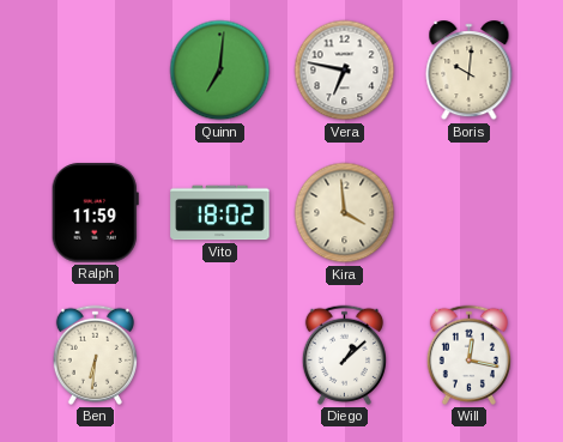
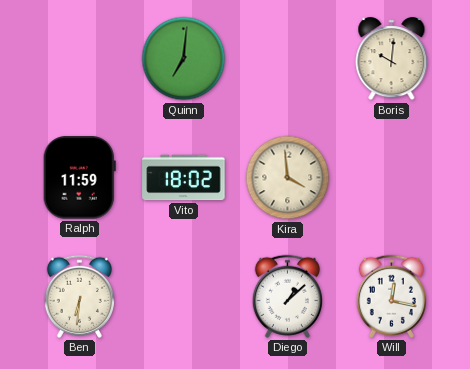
Vera: 6:47 -> none
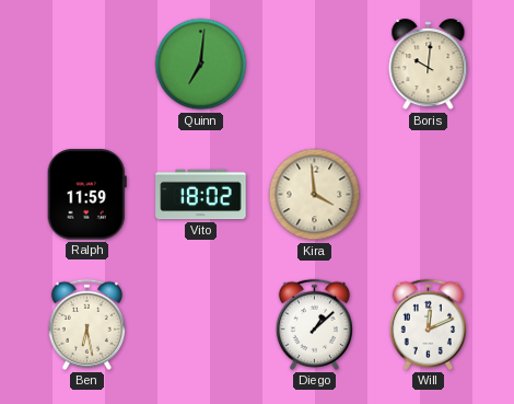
Ben: 6:31 -> 6:28
Will: 12:17 -> 12:11
